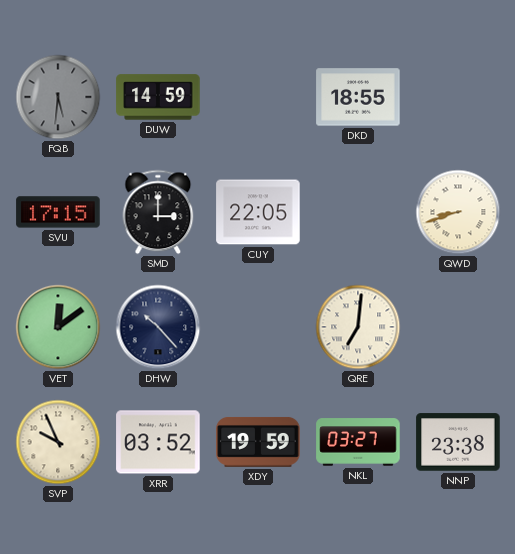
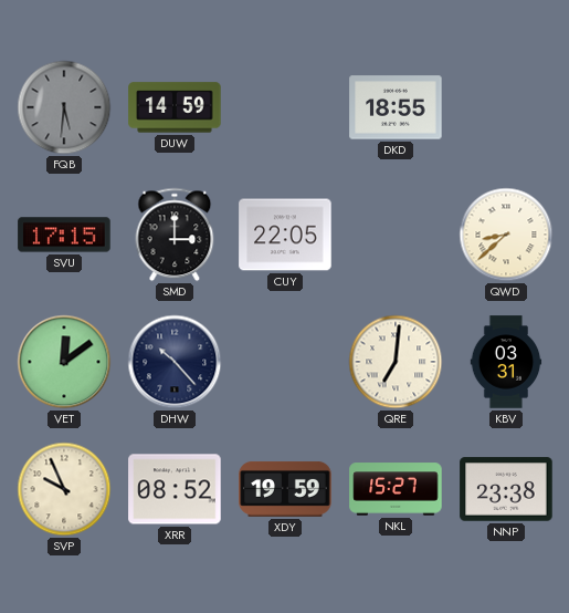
QWD: 8:42 -> 8:38
KBV: none -> 03:31
XRR: 03:52 -> 08:52
NKL: 03:27 -> 15:27
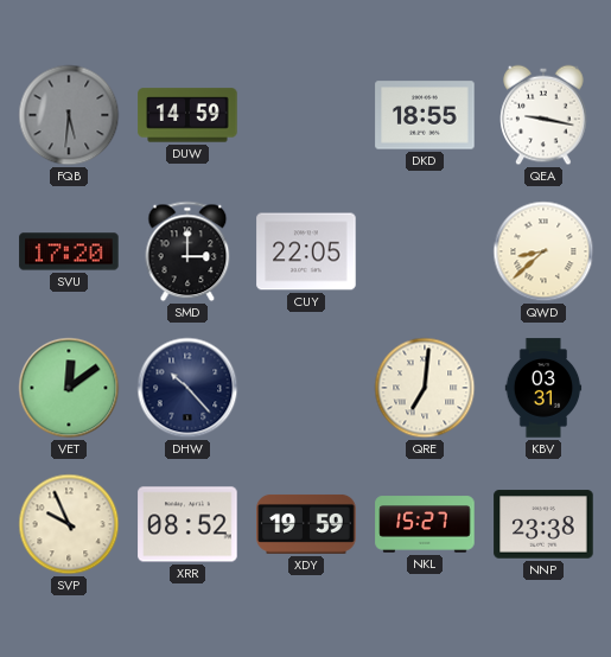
QEA: none -> 9:17
SVU: 17:15 -> 17:20
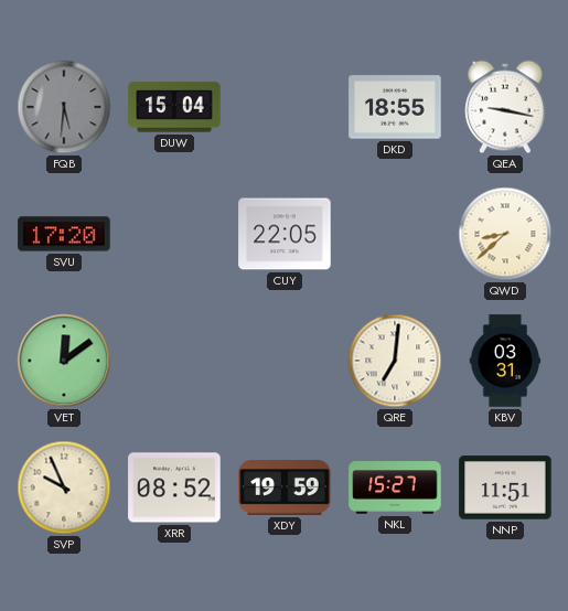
DUW: 14:59 -> 15:04
SMD: 3:00 -> none
DHW: 10:23 -> none
NNP: 23:38 -> 11:51
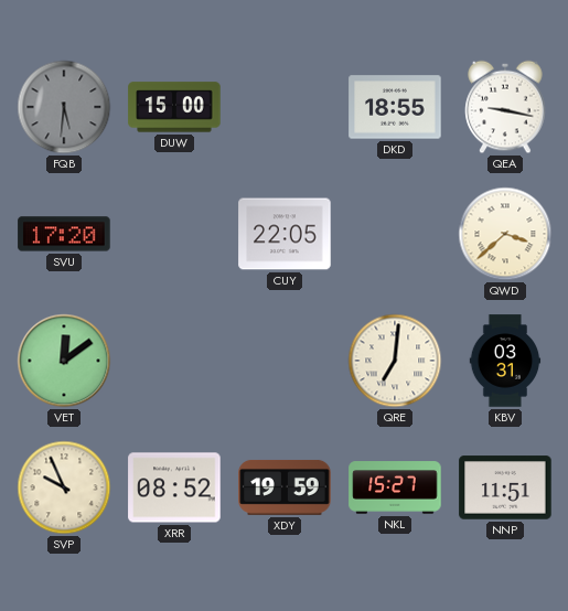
DUW: 15:04 -> 15:00
QWD: 8:38 -> 3:38
